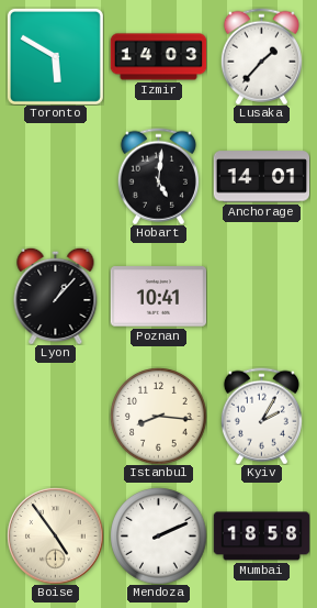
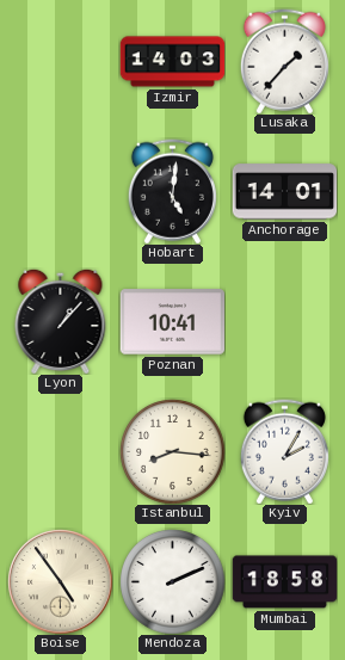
Toronto: 5:50 -> none
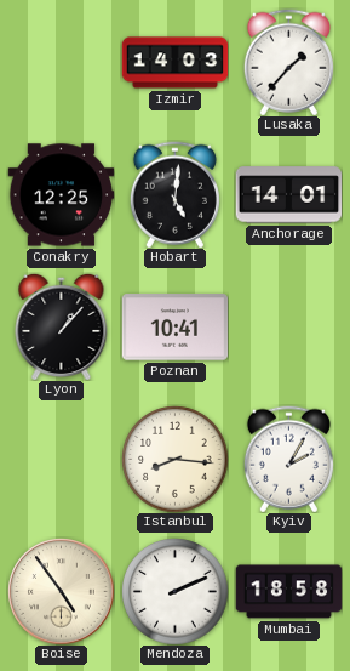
Conakry: none -> 12:25
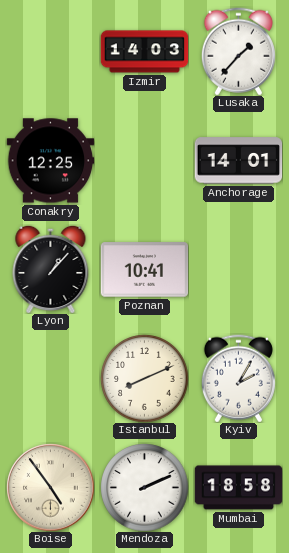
Hobart: 5:01 -> none
Istanbul: 8:16 -> 8:11
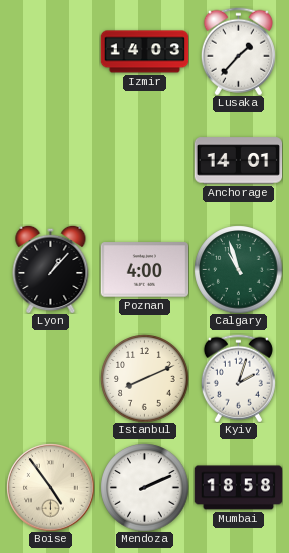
Conakry: 12:25 -> none
Poznan: 10:41 -> 4:00
Calgary: none -> 10:57
Kyiv: 2:05 -> 2:03
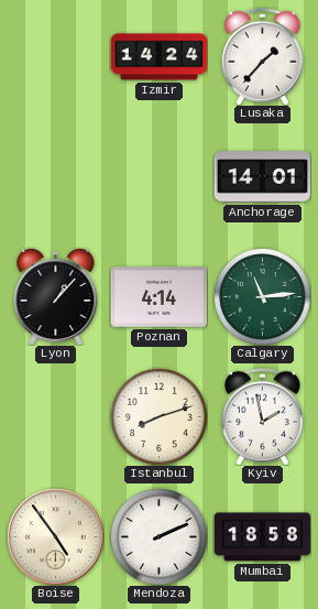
Izmir: 14:03 -> 14:24
Poznan: 4:00 -> 4:14
Calgary: 10:57 -> 11:14
Istanbul: 8:11 -> 8:12
Kyiv: 2:03 -> 1:58
